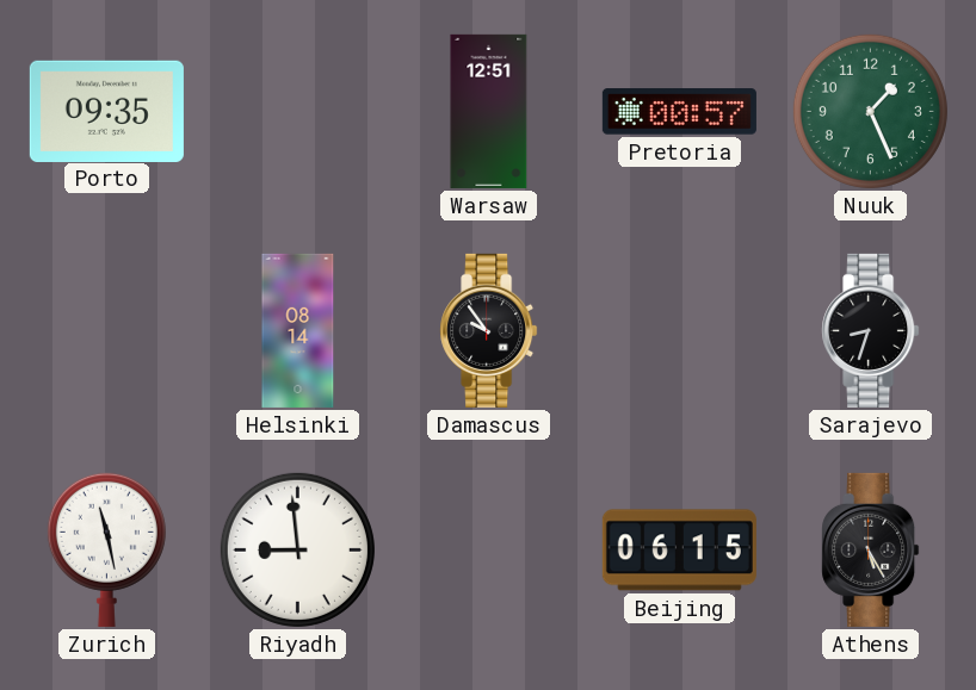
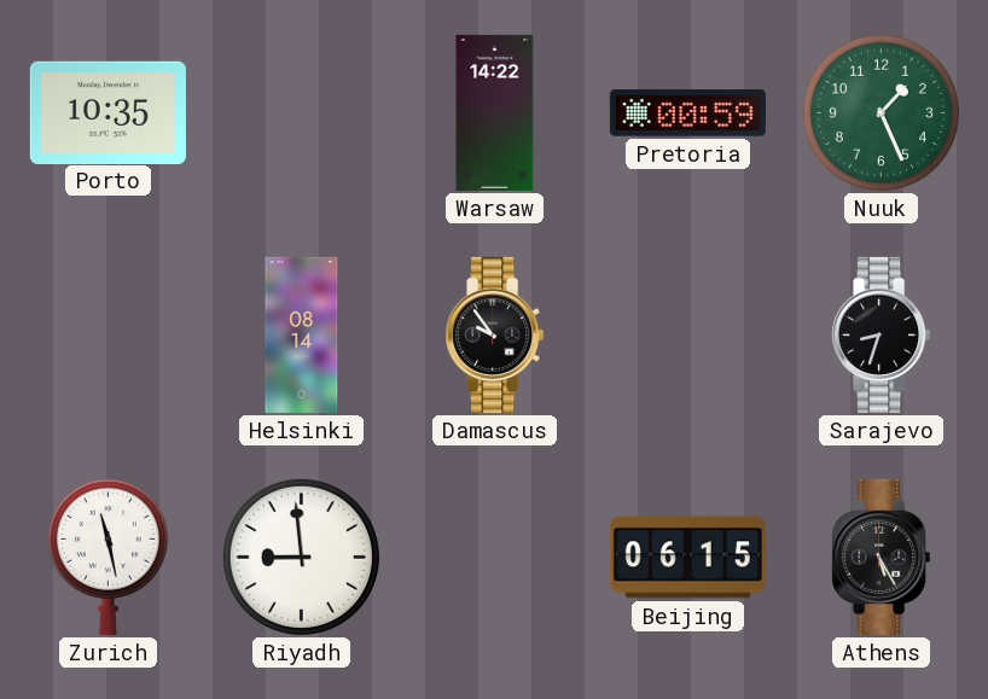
Porto: 09:35 -> 10:35
Warsaw: 12:51 -> 14:22
Pretoria: 00:57 -> 00:59
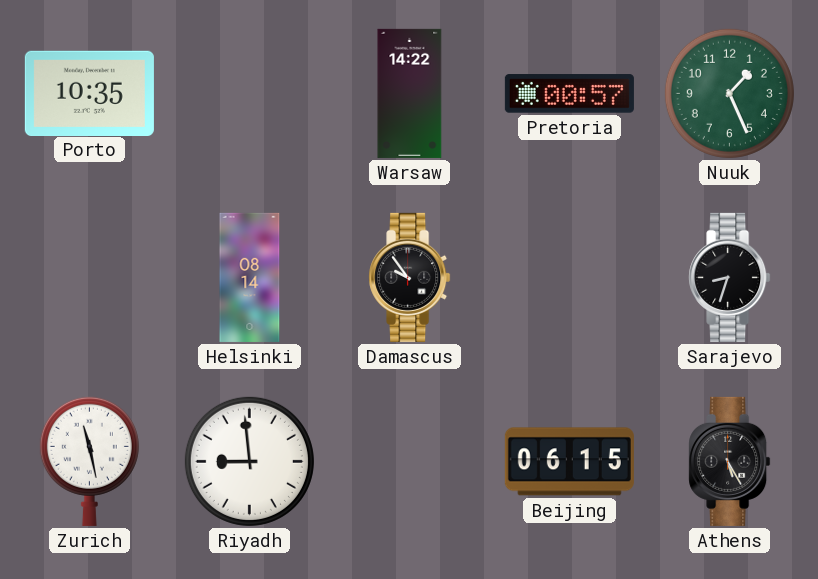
Pretoria: 00:59 -> 00:57
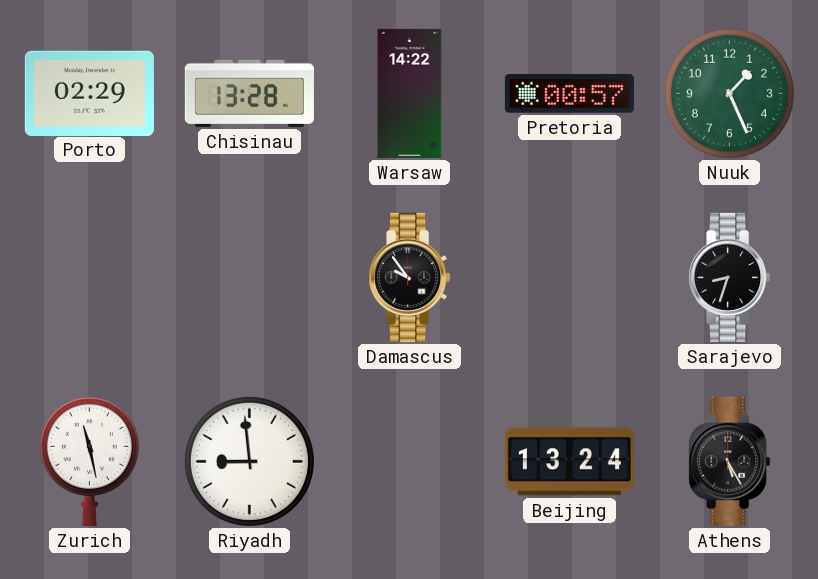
Porto: 10:35 -> 02:29
Chisinau: none -> 13:28
Helsinki: 08:14 -> none
Beijing: 06:15 -> 13:24
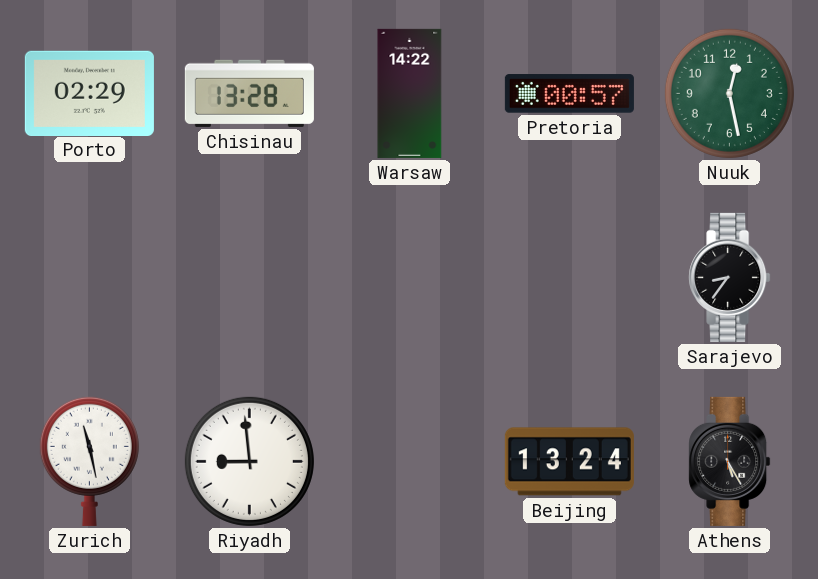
Nuuk: 1:26 -> 12:28
Damascus: 9:54 -> none
Sarajevo: 8:33 -> 8:36
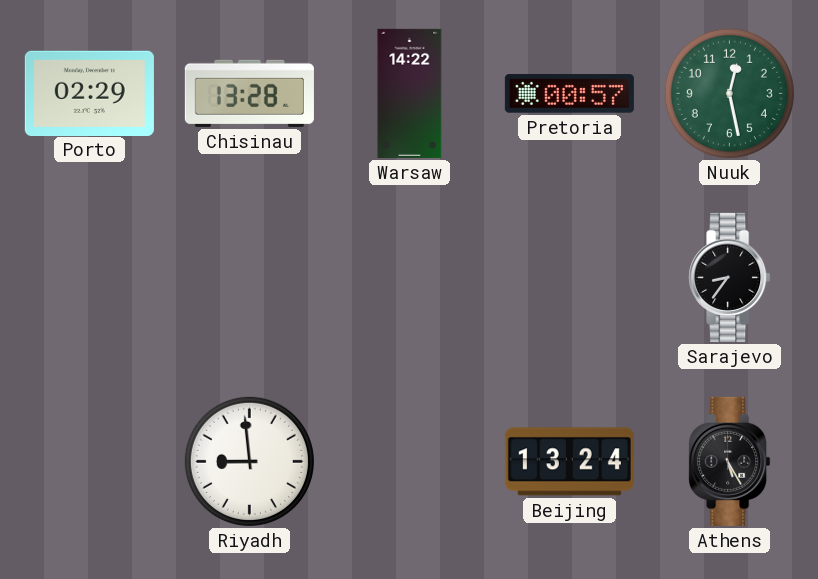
Zurich: 11:28 -> none
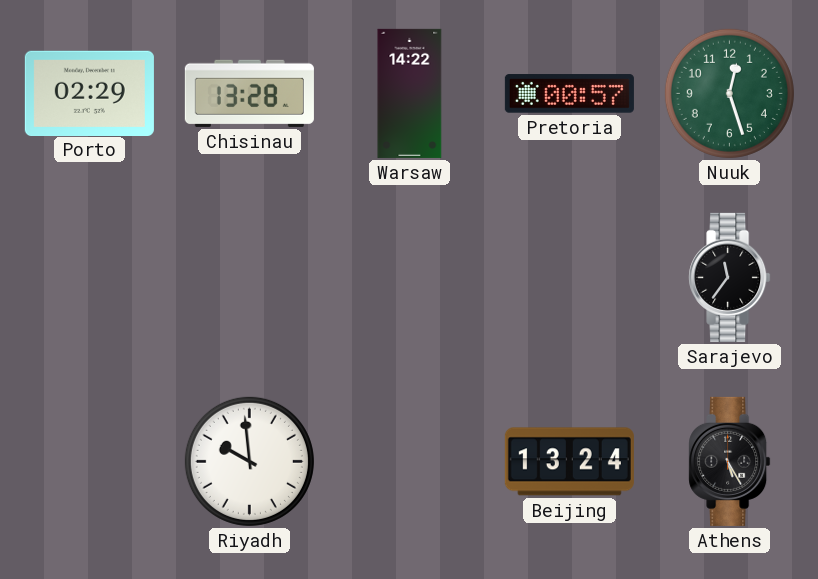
Nuuk: 12:28 -> 12:27
Sarajevo: 8:36 -> 11:36
Riyadh: 8:59 -> 9:59
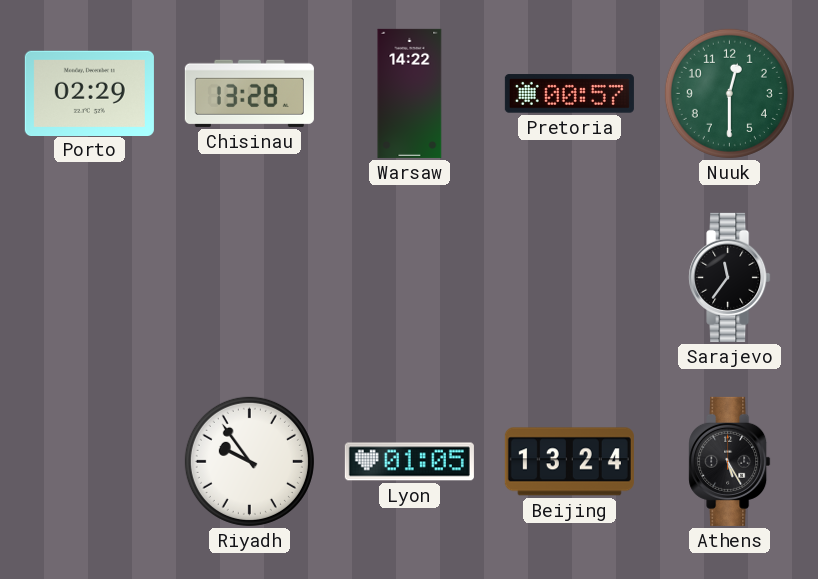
Nuuk: 12:27 -> 12:30
Riyadh: 9:59 -> 9:54
Lyon: none -> 01:05
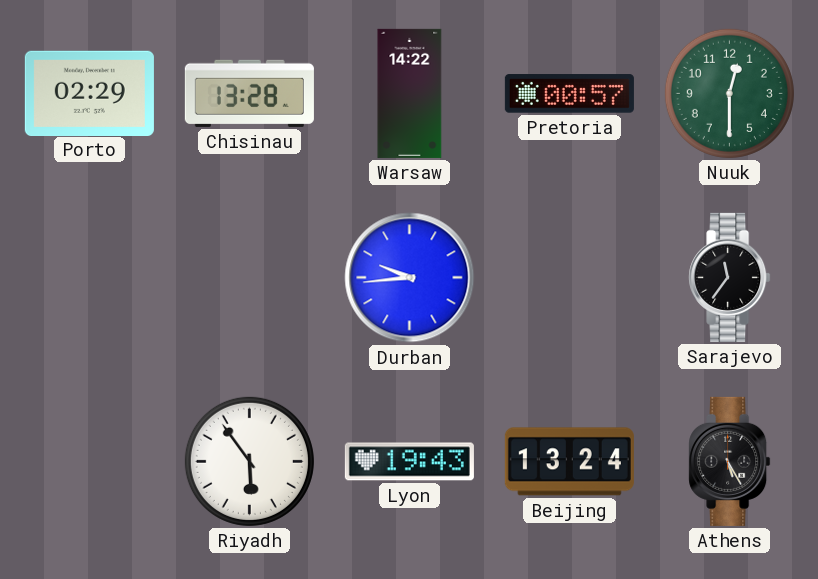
Durban: none -> 9:44
Riyadh: 9:54 -> 5:54
Lyon: 01:05 -> 19:43
